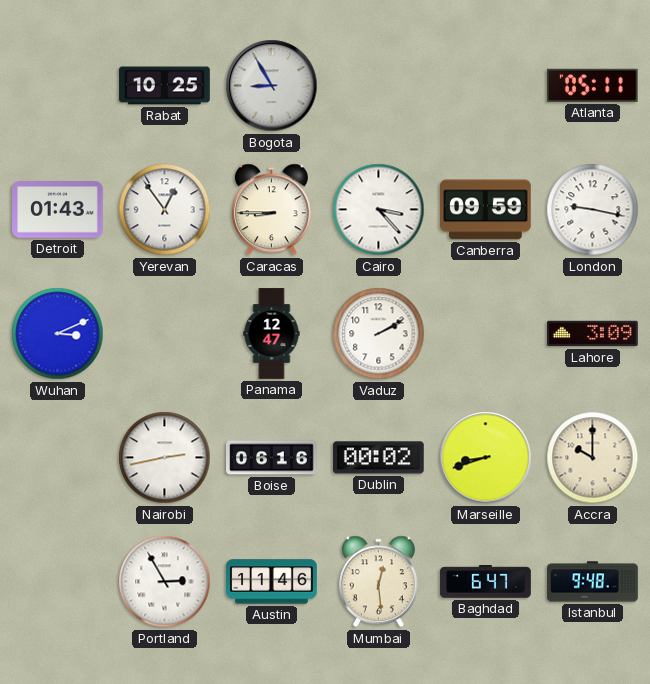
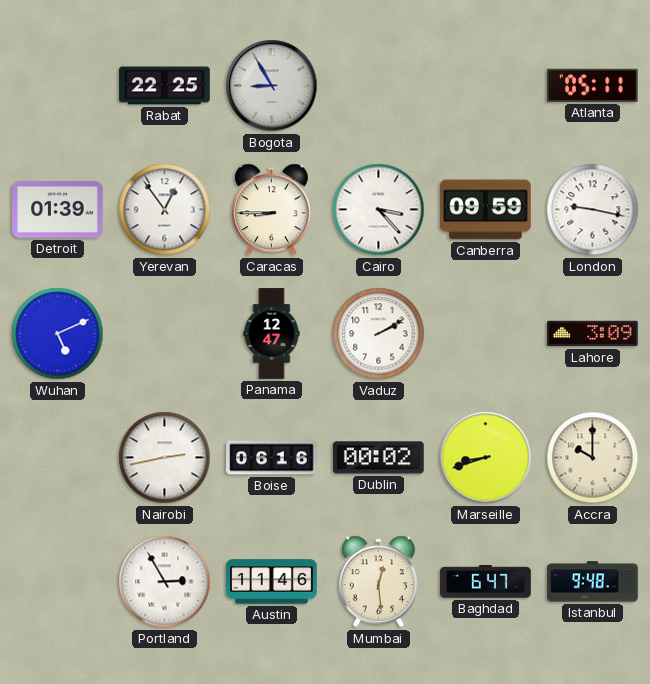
Rabat: 10:25 -> 22:25
Detroit: 01:43 -> 01:39
Wuhan: 3:11 -> 5:11
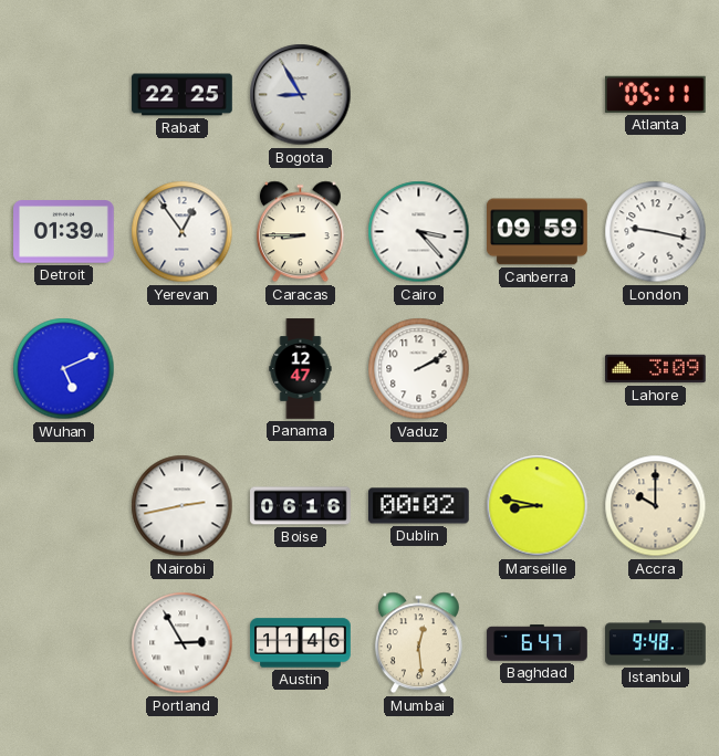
Marseille: 8:42 -> 8:47
